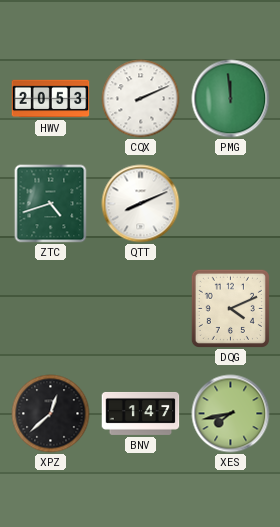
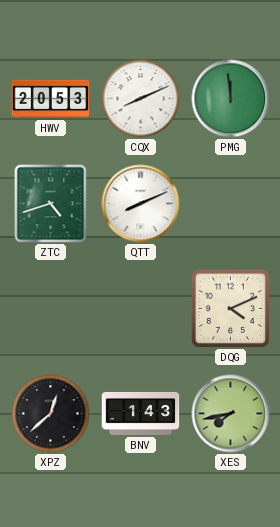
CQX: 2:11 -> 8:11
BNV: 1:47 -> 1:43
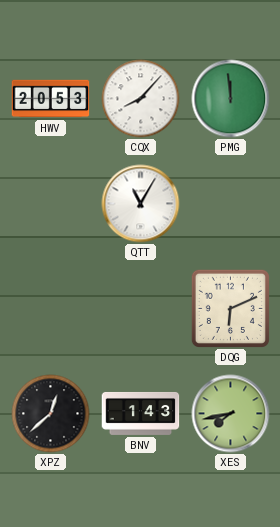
CQX: 8:11 -> 8:07
ZTC: 4:42 -> none
QTT: 8:11 -> 11:05
DQG: 4:11 -> 6:11
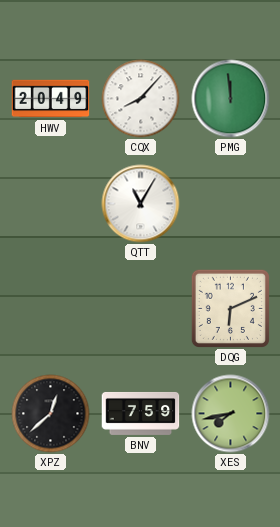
HWV: 20:53 -> 20:49
BNV: 1:43 -> 7:59
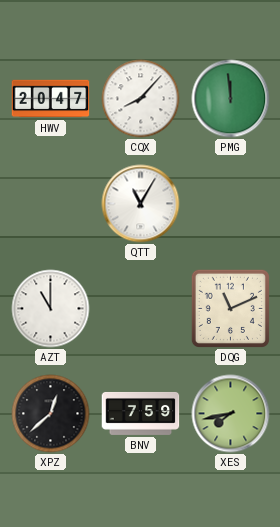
HWV: 20:49 -> 20:47
AZT: none -> 11:00
DQG: 6:11 -> 11:11
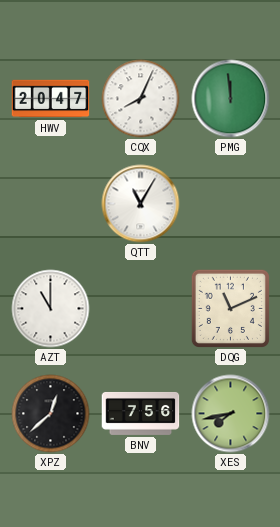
CQX: 8:07 -> 8:04
BNV: 7:59 -> 7:56
